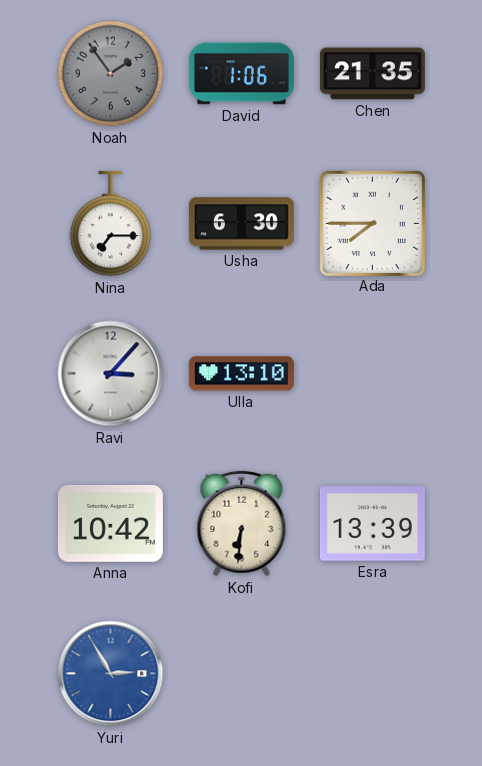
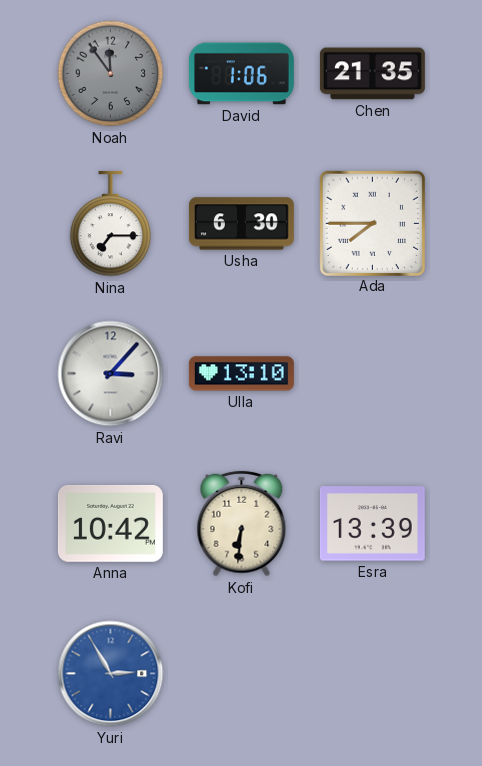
Noah: 1:54 -> 11:54
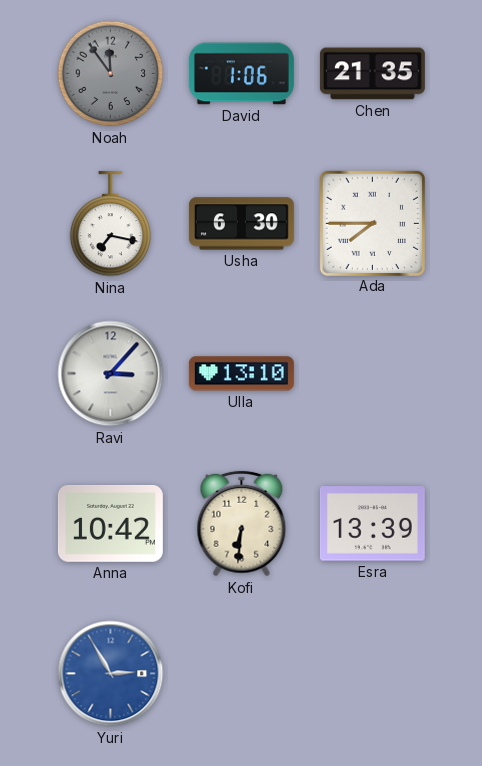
Nina: 7:15 -> 7:17
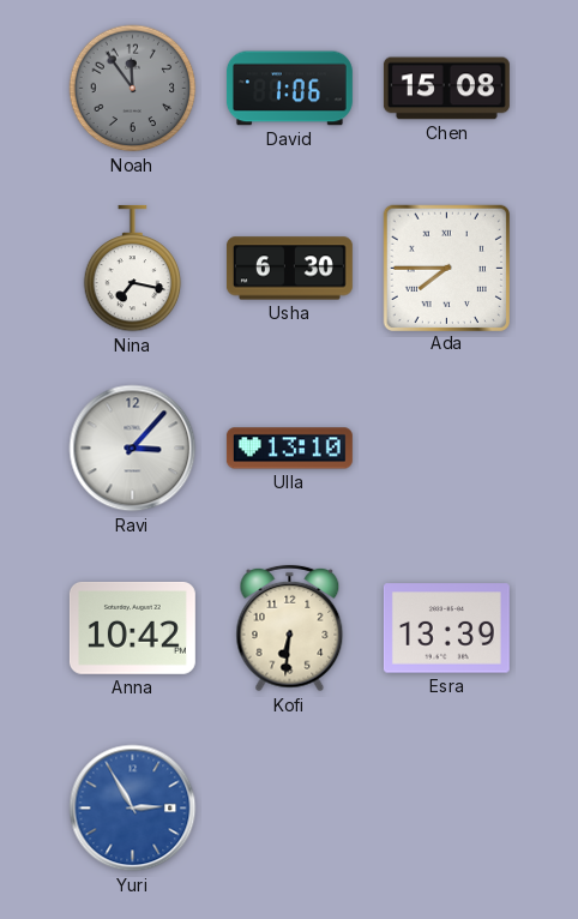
Chen: 21:35 -> 15:08
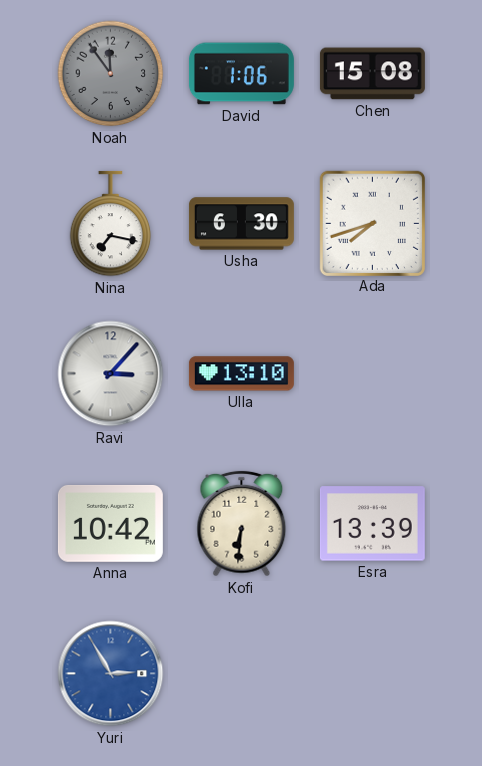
Ada: 7:45 -> 7:42
